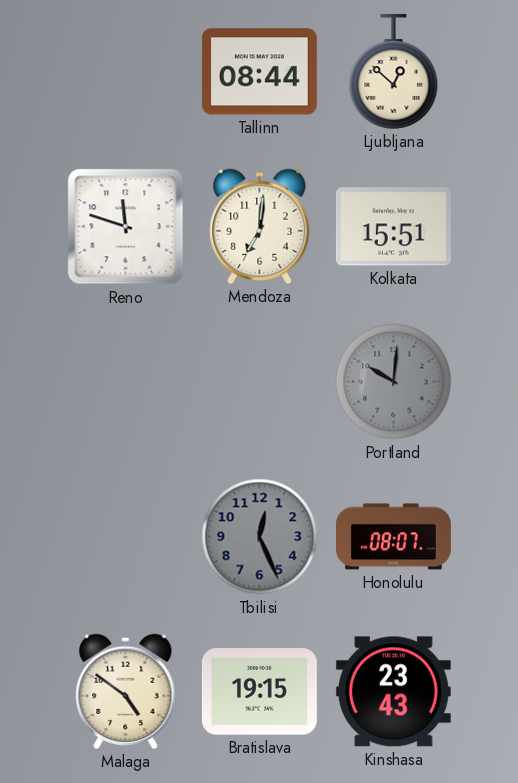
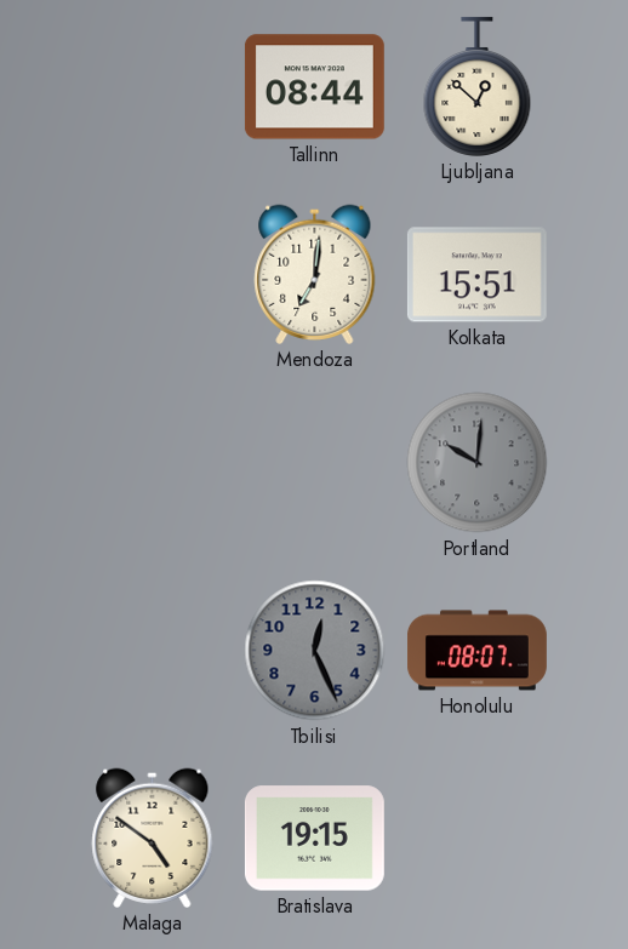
Reno: 11:48 -> none
Kinshasa: 23:43 -> none
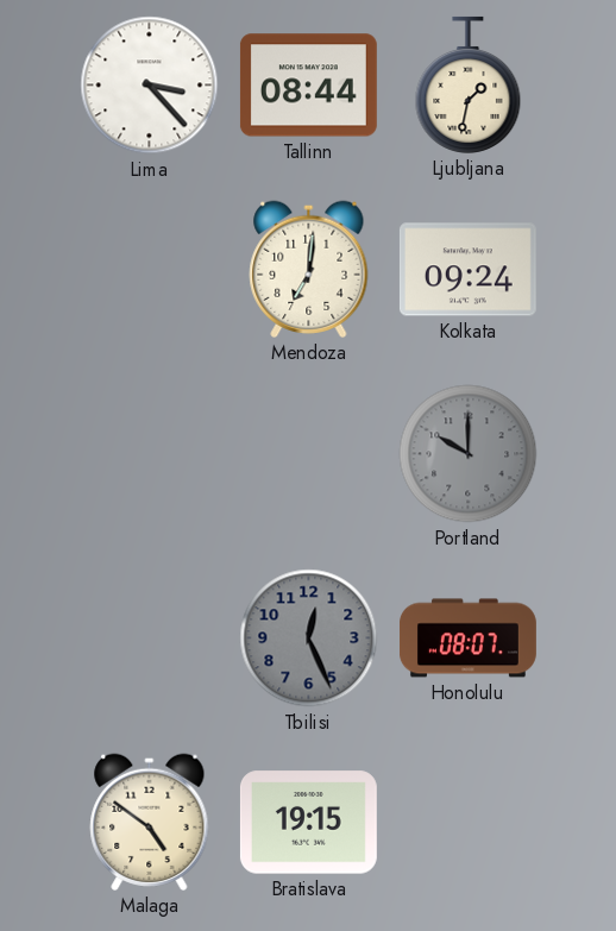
Lima: none -> 3:23
Ljubljana: 12:52 -> 1:32
Kolkata: 15:51 -> 09:24
Portland: 10:01 -> 10:00
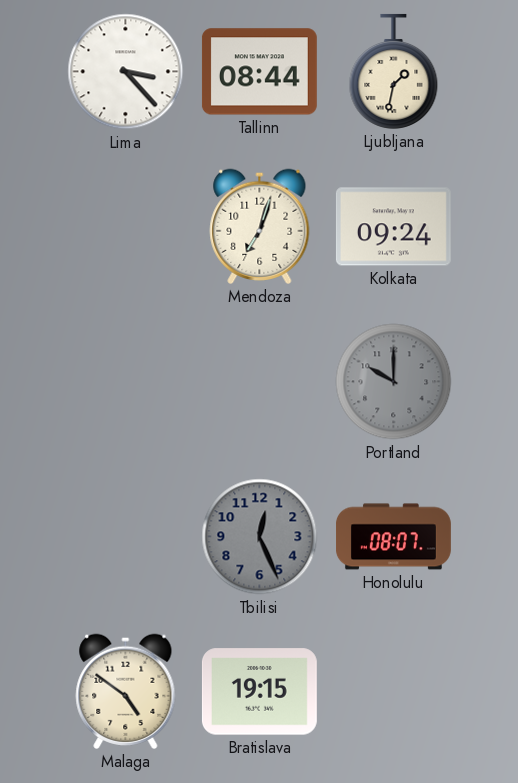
Mendoza: 7:01 -> 7:03
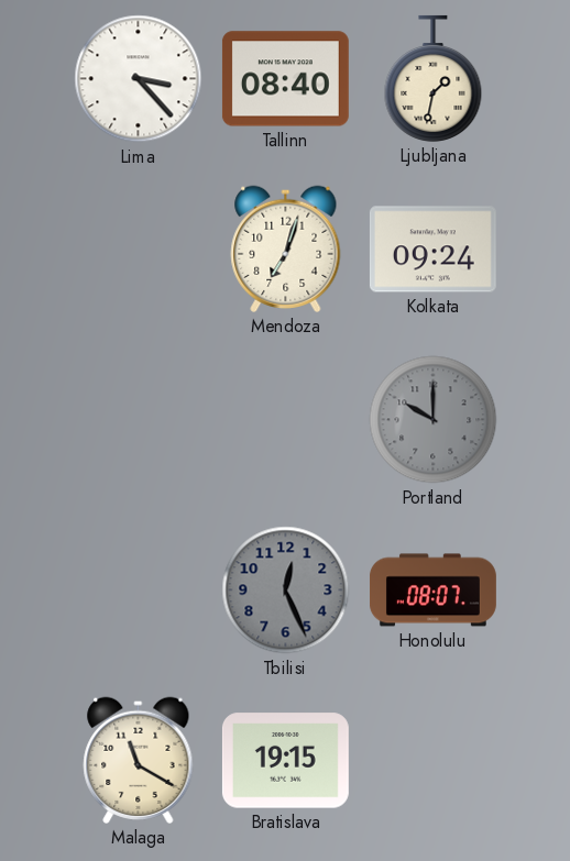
Tallinn: 08:44 -> 08:40
Malaga: 4:51 -> 11:20
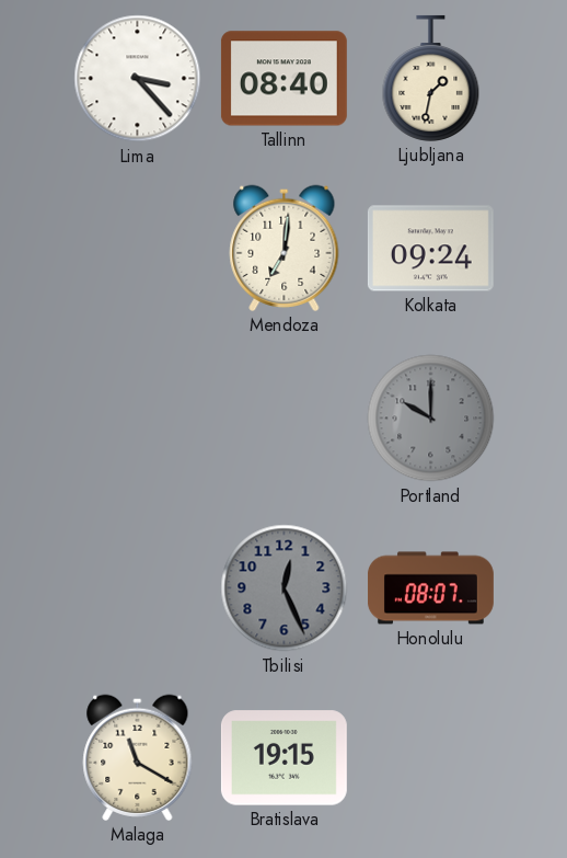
Mendoza: 7:03 -> 7:01
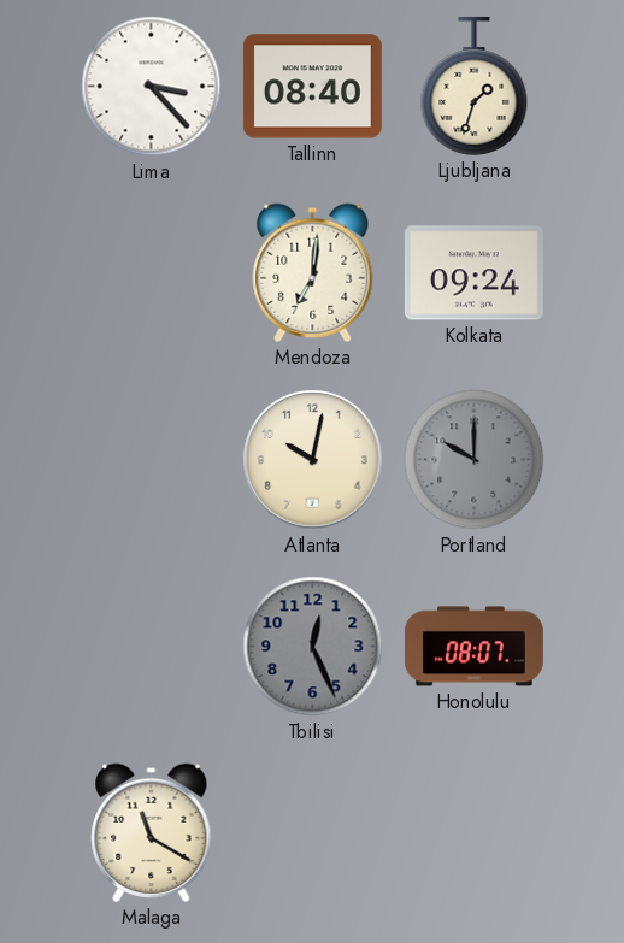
Ljubljana: 1:32 -> 1:33
Atlanta: none -> 10:02
Bratislava: 19:15 -> none
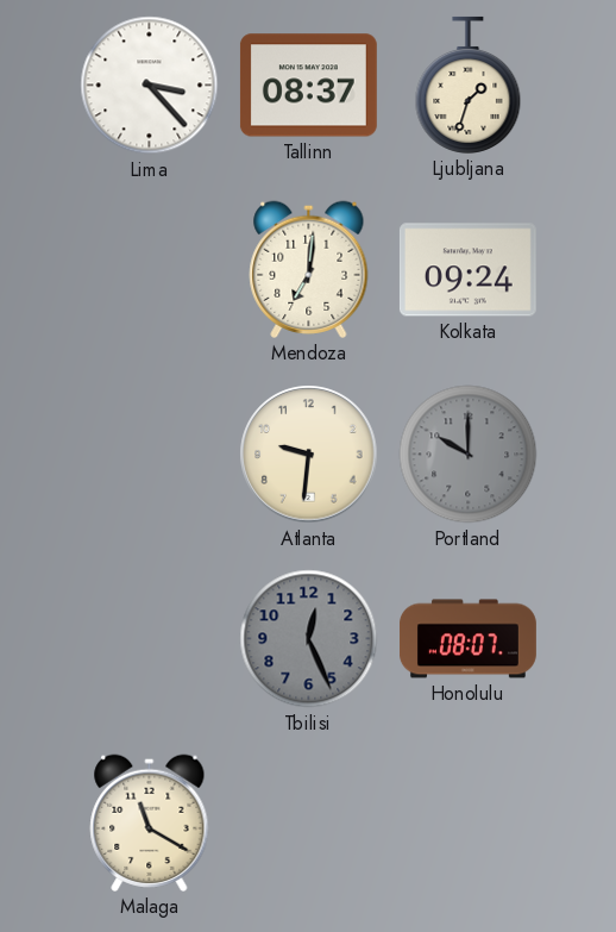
Tallinn: 08:40 -> 08:37
Atlanta: 10:02 -> 9:31
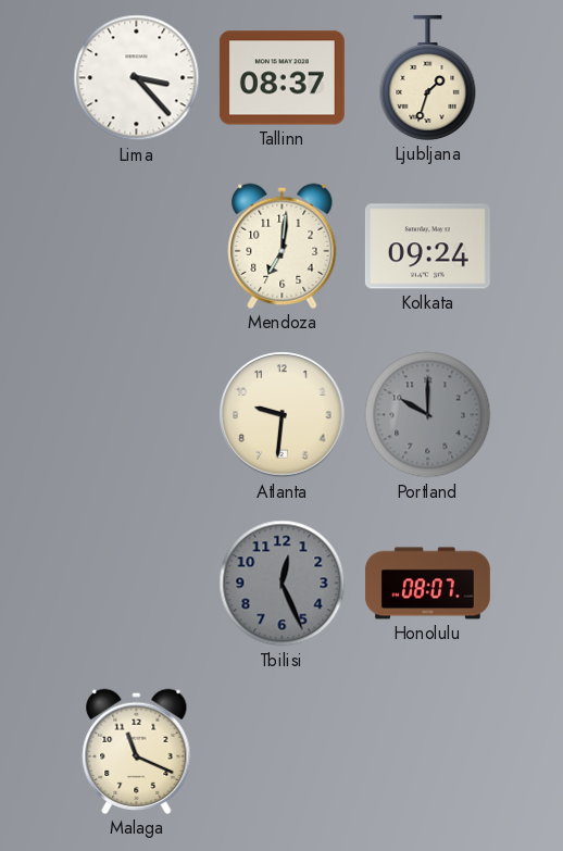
Malaga: 11:20 -> 11:19
